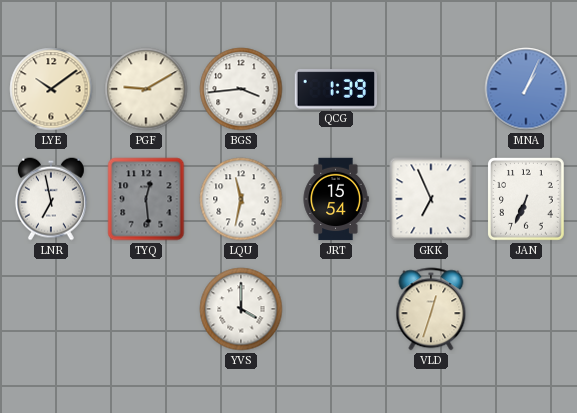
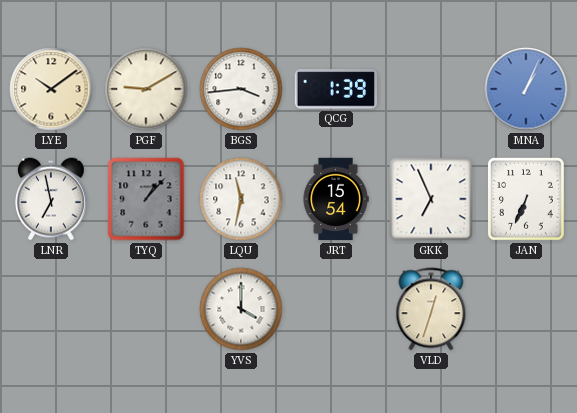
TYQ: 12:29 -> 1:07
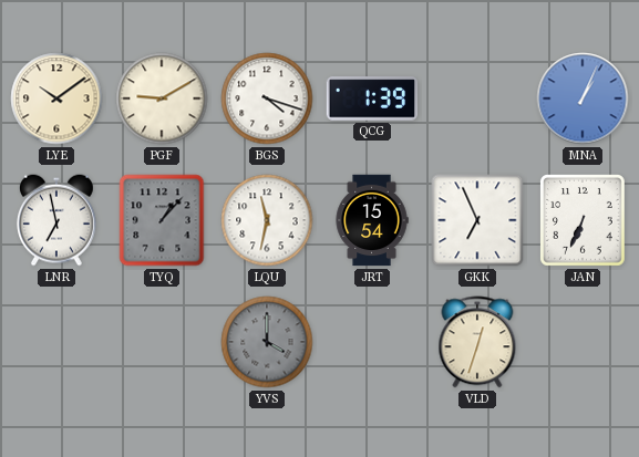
BGS: 3:44 -> 4:18
YVS dial: white -> grey
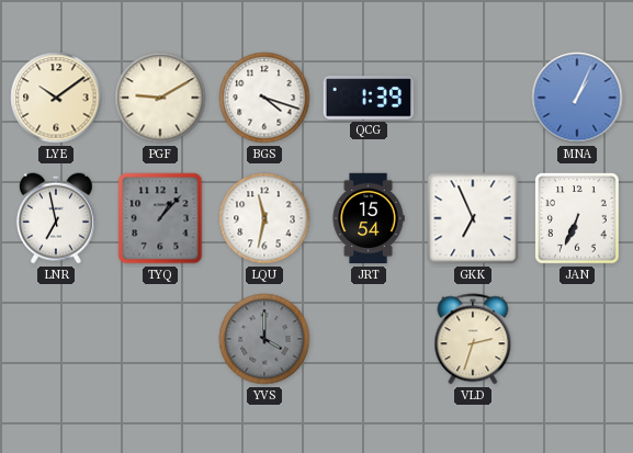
VLD: 12:33 -> 2:33
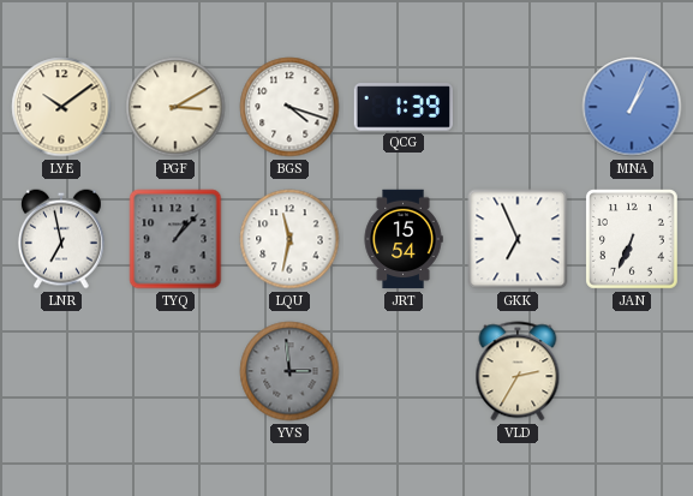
PGF: 9:10 -> 3:10
YVS: 4:00 -> 2:59
VLD: 2:33 -> 2:35
